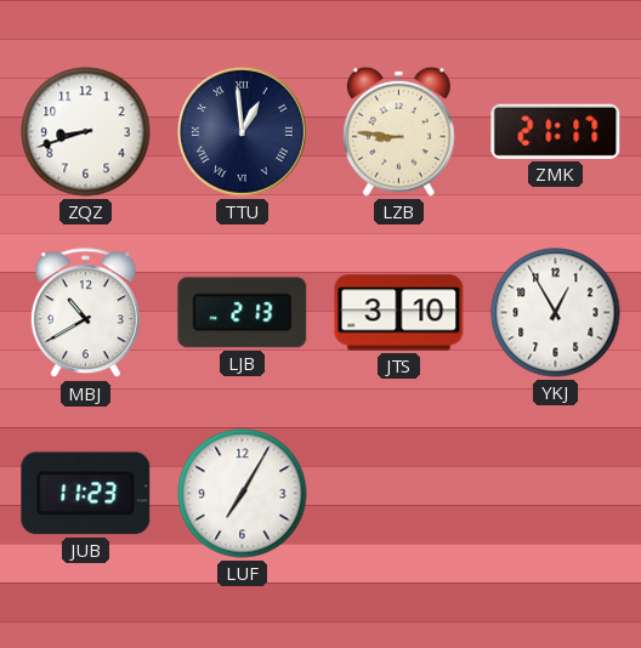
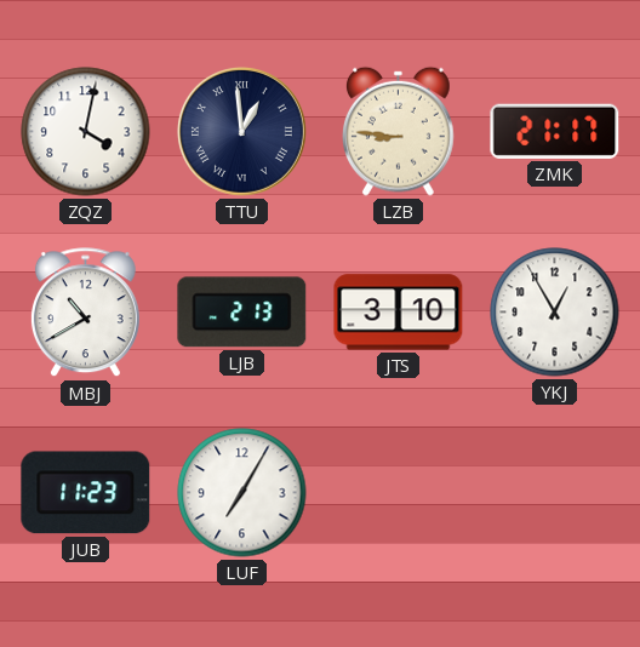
ZQZ: 8:42 -> 4:02
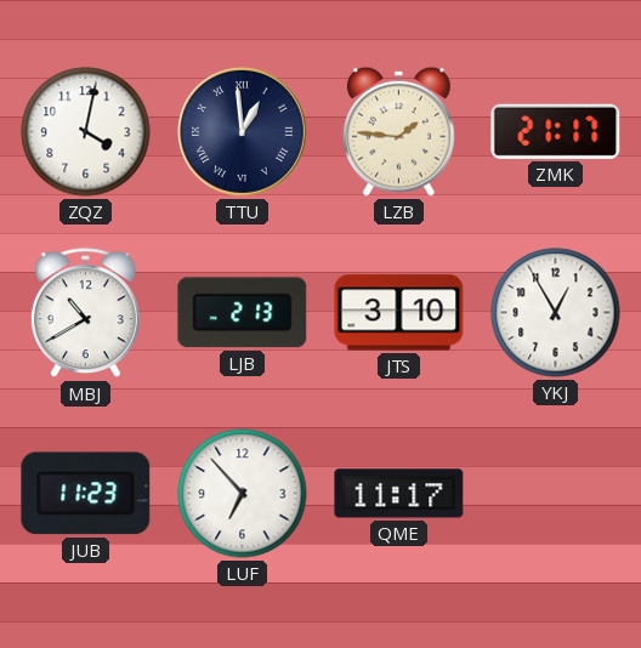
LZB: 8:46 -> 1:46
LUF: 7:05 -> 6:53
QME: none -> 11:17
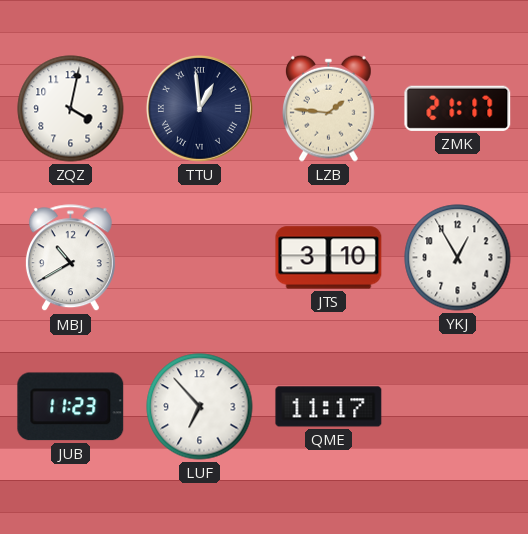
LJB: 2:13 -> none
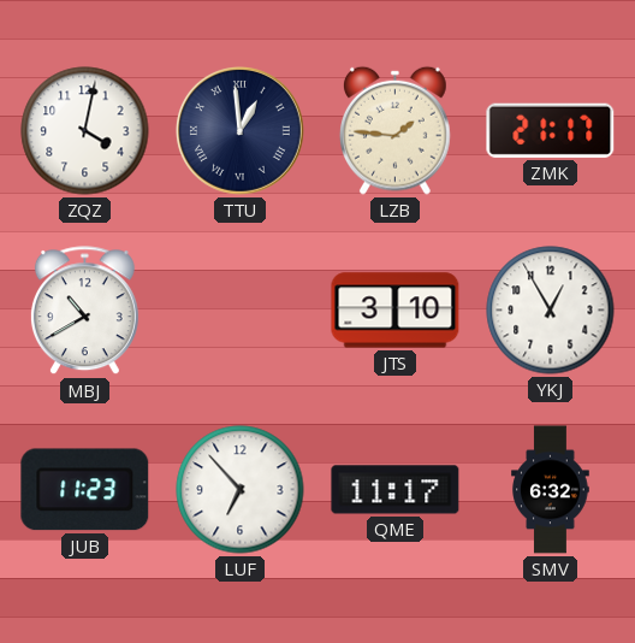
SMV: none -> 6:32
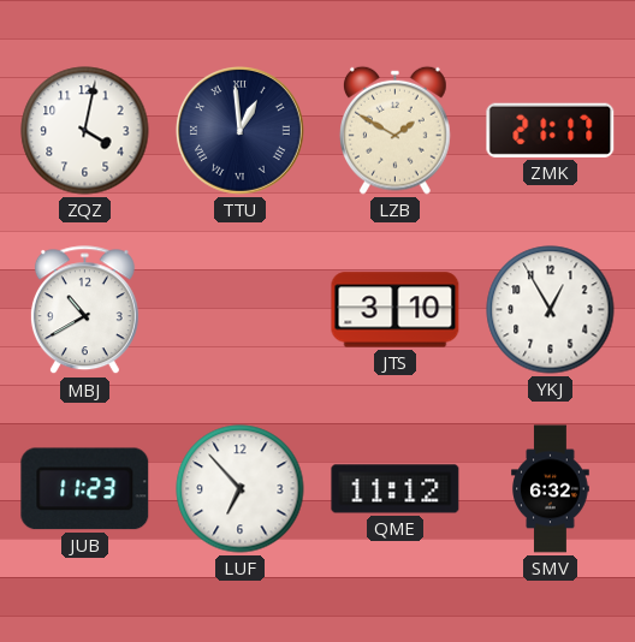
LZB: 1:46 -> 1:50
QME: 11:17 -> 11:12
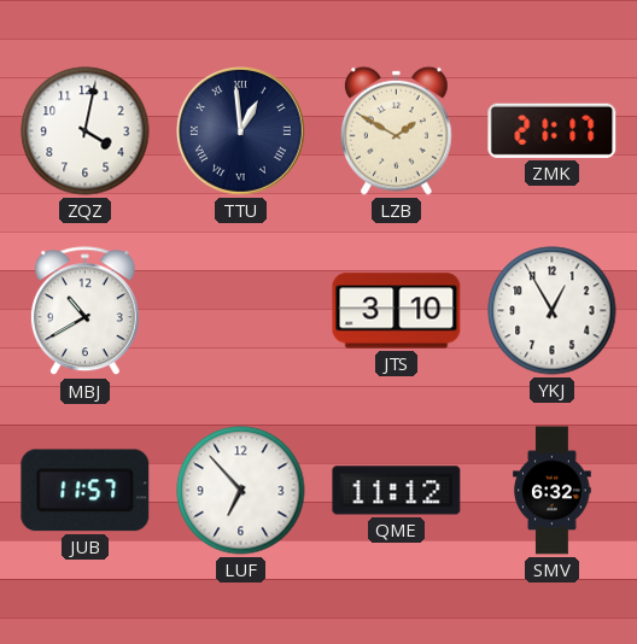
JUB: 11:23 -> 11:57
